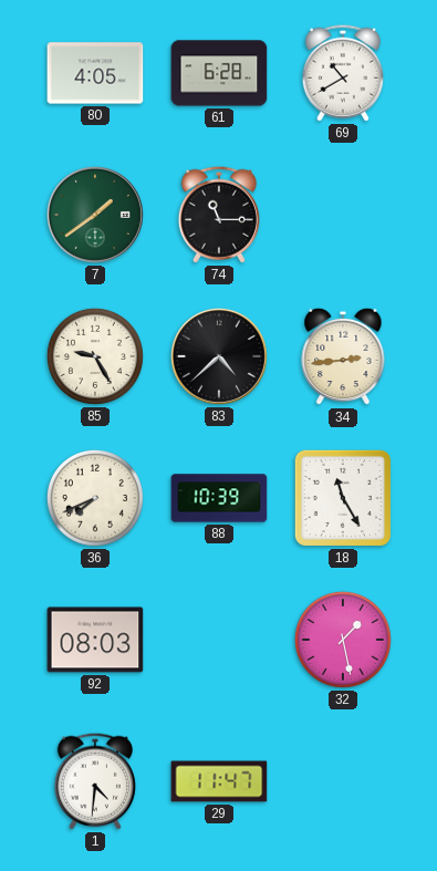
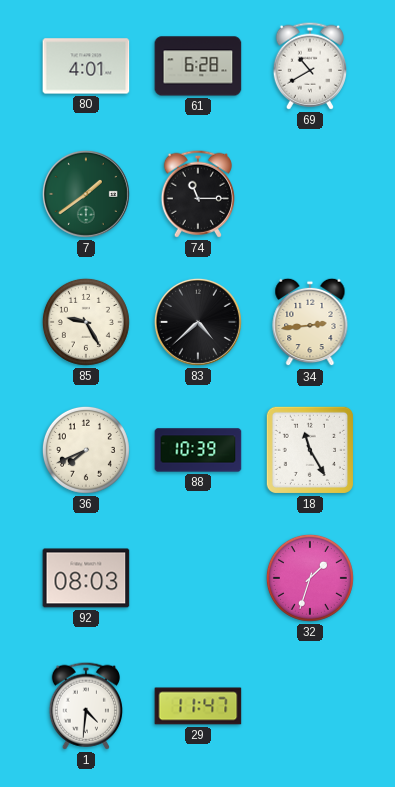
80: 4:05 -> 4:01
32: 1:28 -> 1:33
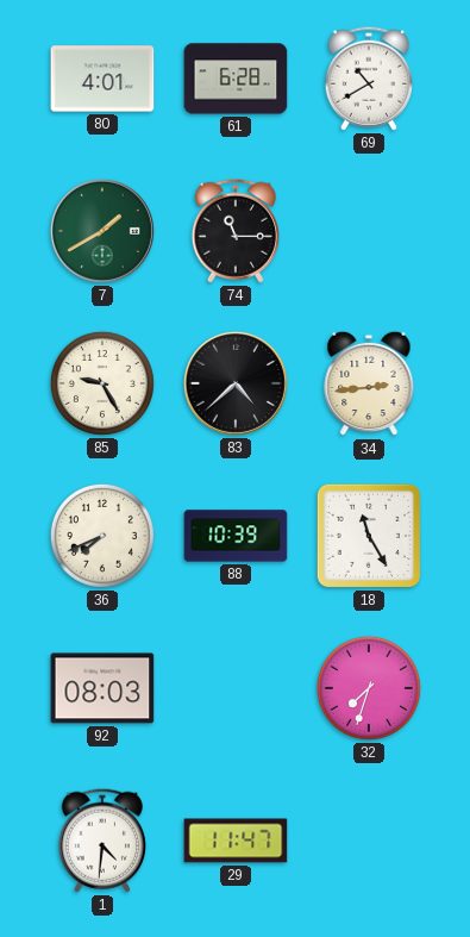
7: 1:39 -> 1:40
32: 1:33 -> 7:33
